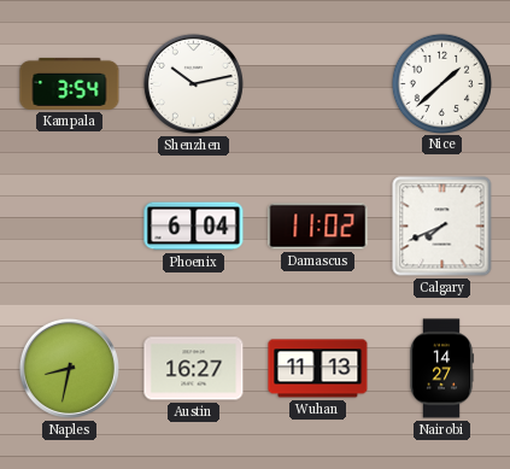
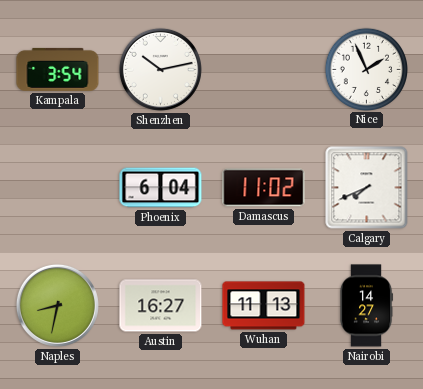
Nice: 1:38 -> 1:56
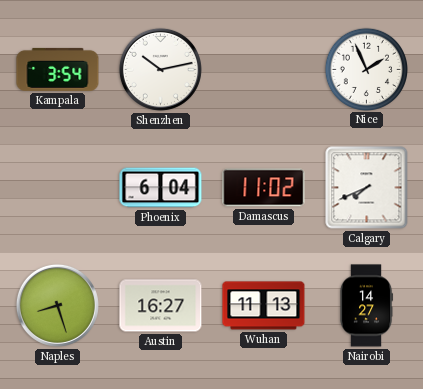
Naples: 8:32 -> 8:27
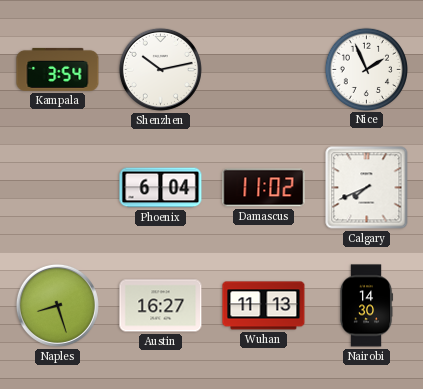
Nairobi: 14:27 -> 14:30
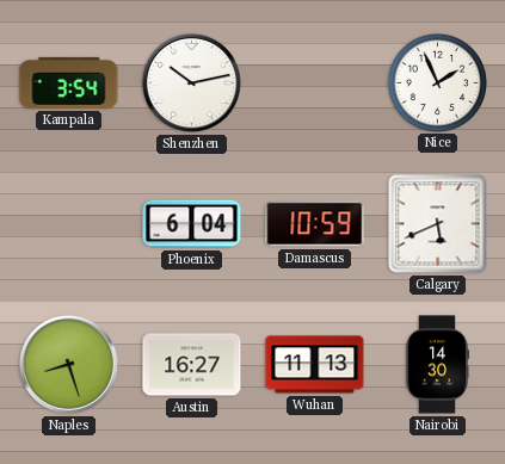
Damascus: 11:02 -> 10:59
Calgary: 7:41 -> 5:41
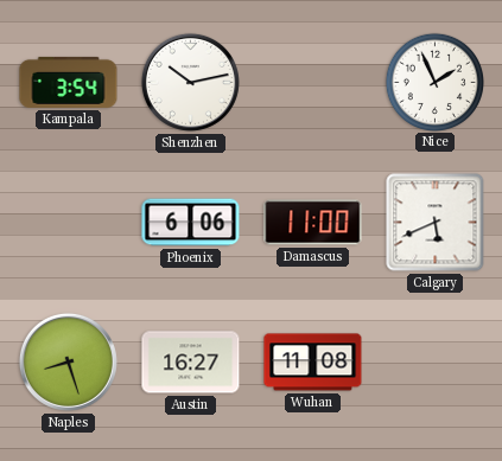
Phoenix: 6:04 -> 6:06
Damascus: 10:59 -> 11:00
Wuhan: 11:13 -> 11:08
Nairobi: 14:30 -> none
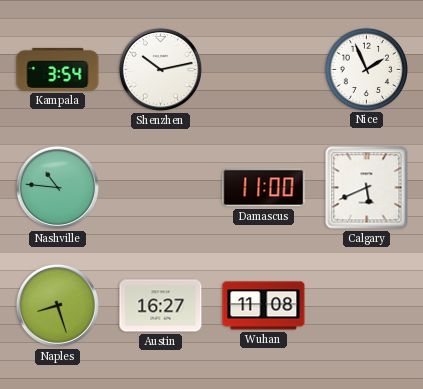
Nashville: none -> 10:46
Phoenix: 6:06 -> none
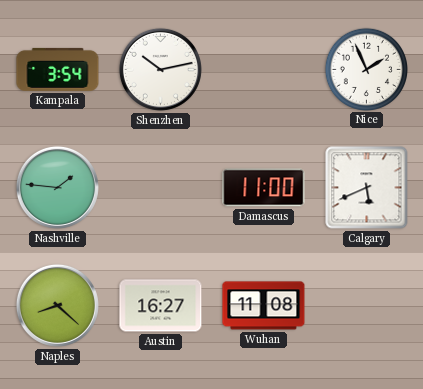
Nashville: 10:46 -> 1:46
Naples: 8:27 -> 8:22
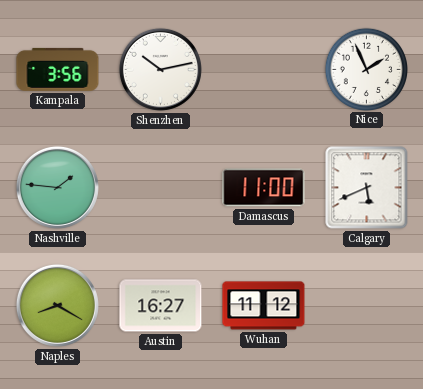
Kampala: 3:54 -> 3:56
Naples: 8:22 -> 8:20
Wuhan: 11:08 -> 11:12
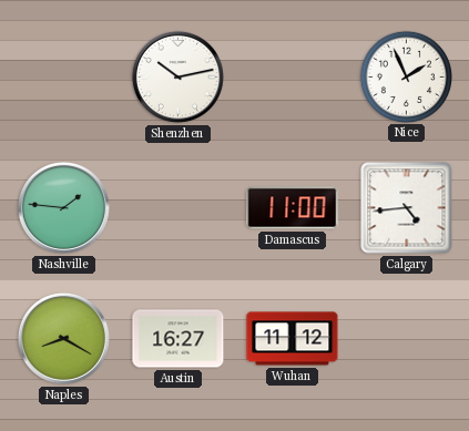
Kampala: 3:56 -> none
Calgary: 5:41 -> 4:44
